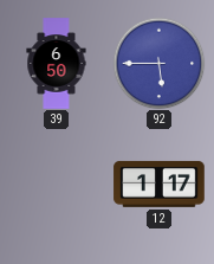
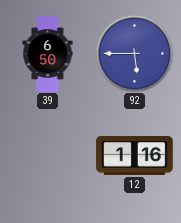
12: 1:17 -> 1:16
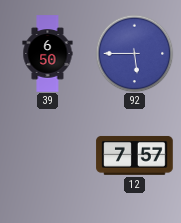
12: 1:16 -> 7:57
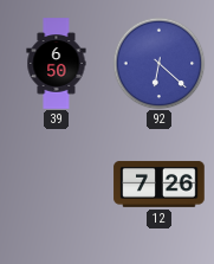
92: 5:45 -> 6:22
12: 7:57 -> 7:26
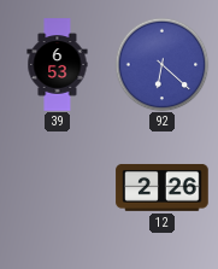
39: 6:50 -> 6:53
12: 7:26 -> 2:26
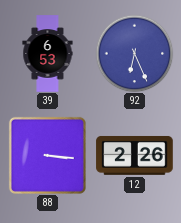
92: 6:22 -> 6:26
88: none -> 3:16
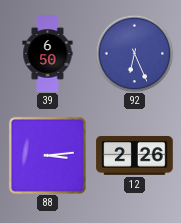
39: 6:53 -> 6:50
88: 3:16 -> 3:14
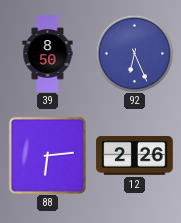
39: 6:50 -> 8:50
88: 3:14 -> 6:14
